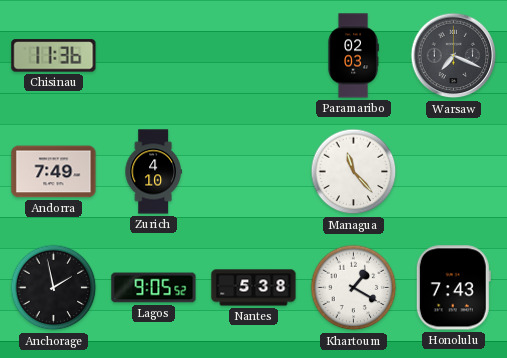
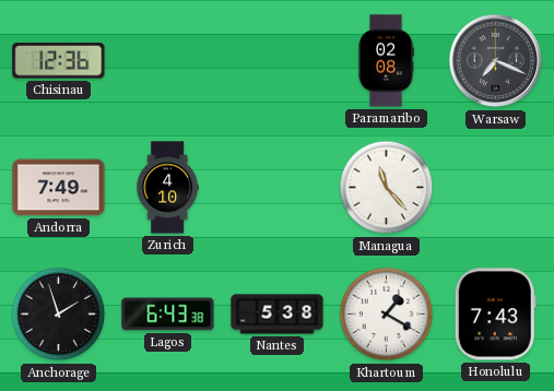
Chisinau: 11:36 -> 12:36
Paramaribo: 02:03 -> 02:08
Anchorage: 1:58 -> 1:57
Lagos: 9:05 -> 6:43
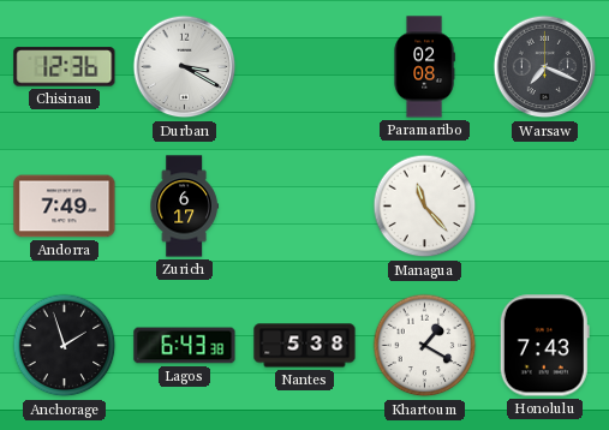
Durban: none -> 3:20
Zurich: 4:10 -> 6:17
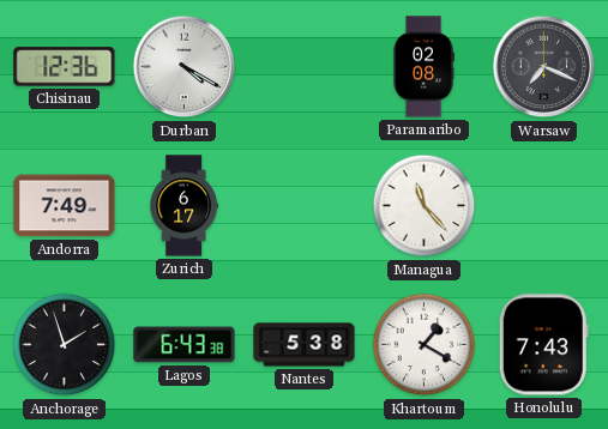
Durban: 3:20 -> 4:20
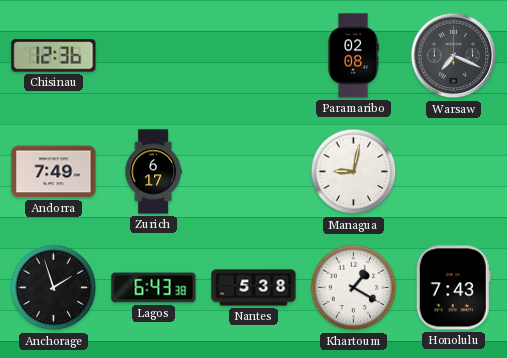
Durban: 4:20 -> none
Managua: 11:23 -> 9:02
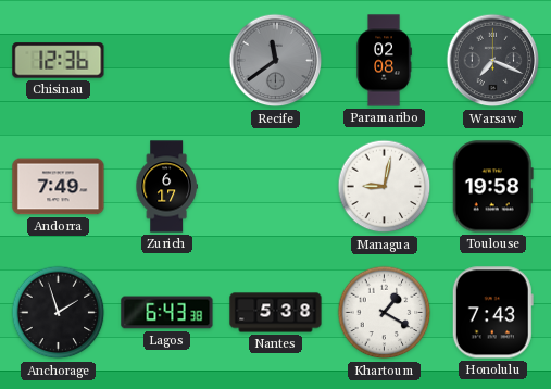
Recife: none -> 11:39
Toulouse: none -> 19:58
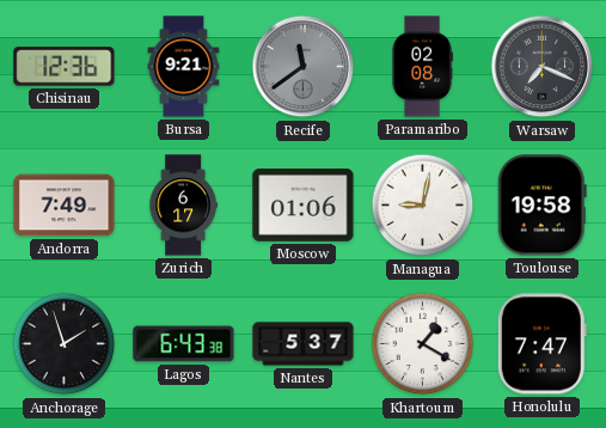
Bursa: none -> 9:21
Moscow: none -> 01:06
Nantes: 5:38 -> 5:37
Honolulu: 7:43 -> 7:47
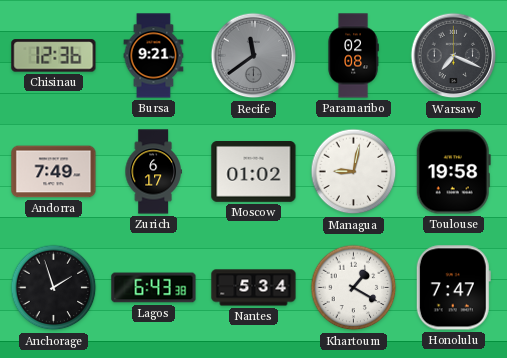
Moscow: 01:06 -> 01:02
Nantes: 5:37 -> 5:34
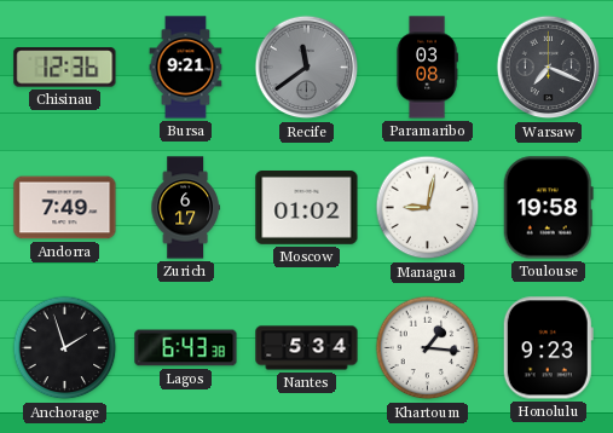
Paramaribo: 02:08 -> 03:08
Khartoum: 1:20 -> 1:16
Honolulu: 7:47 -> 9:23
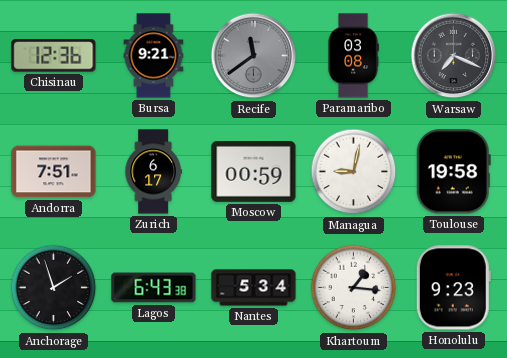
Andorra: 7:49 -> 7:51
Moscow: 01:02 -> 00:59
